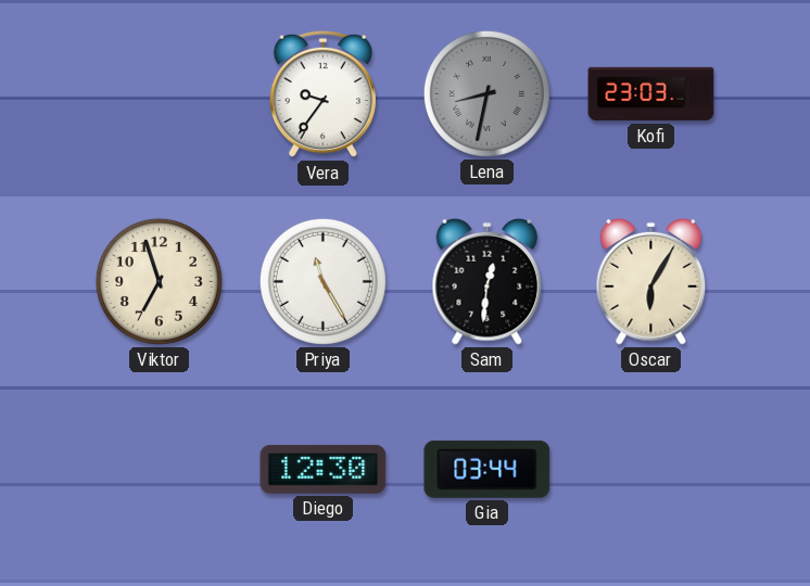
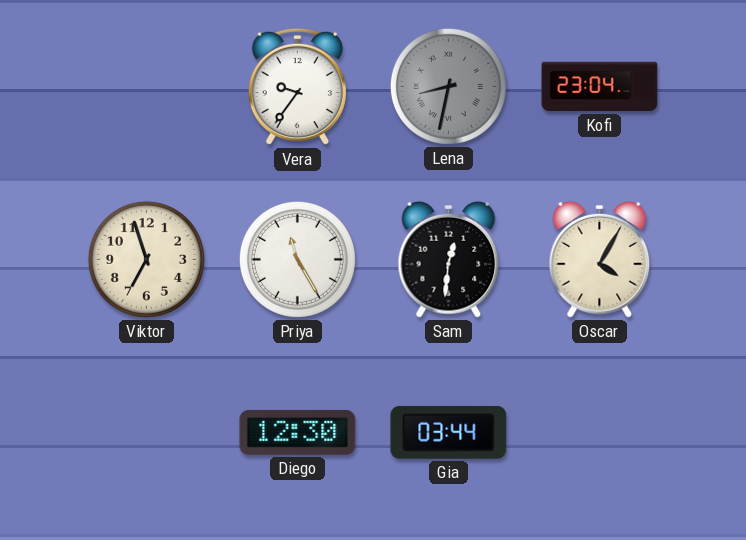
Kofi: 23:03 -> 23:04
Oscar: 6:05 -> 4:05
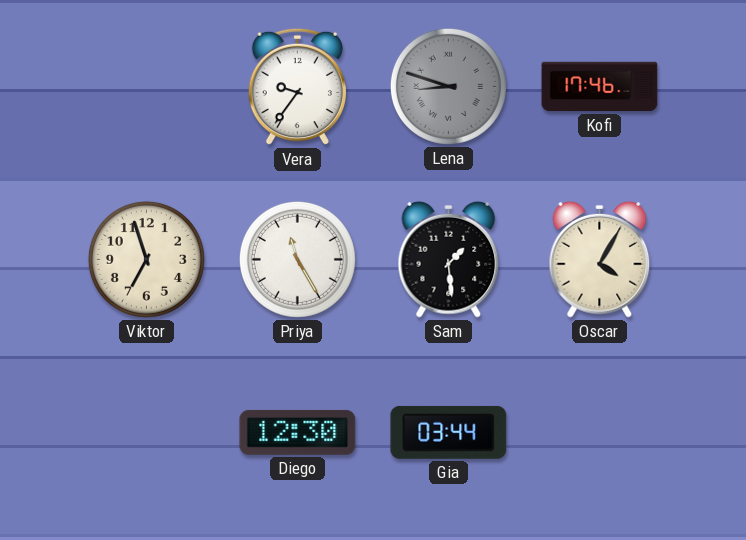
Lena: 8:32 -> 8:48
Kofi: 23:04 -> 17:46
Sam: 12:31 -> 1:29
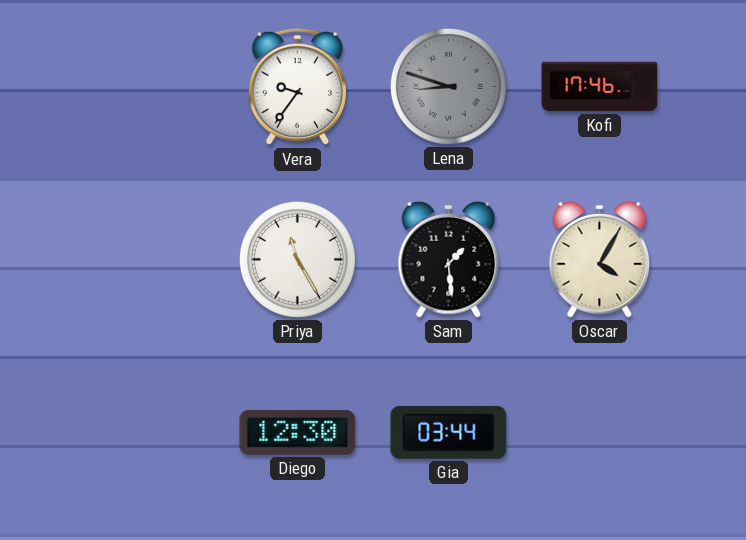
Viktor: 6:57 -> none
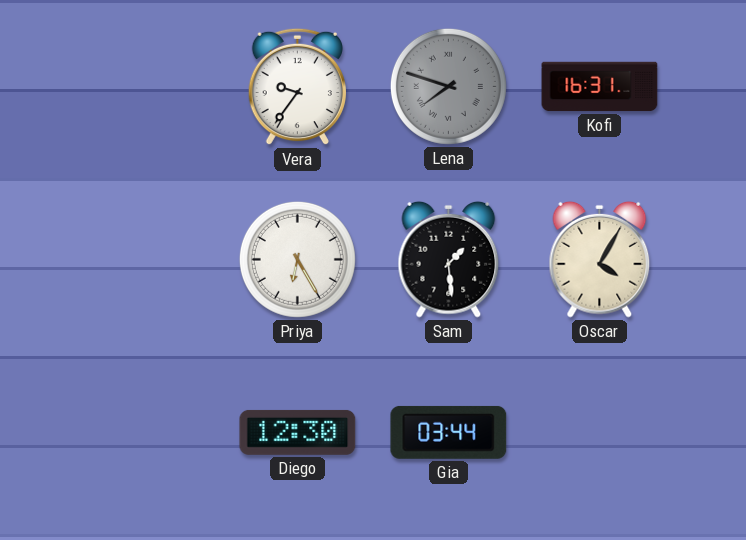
Lena: 8:48 -> 7:48
Kofi: 17:46 -> 16:31
Priya: 11:25 -> 6:25
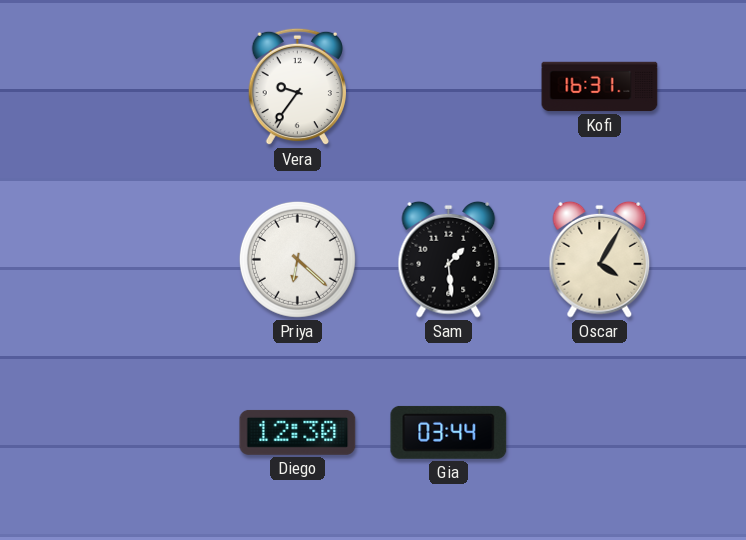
Lena: 7:48 -> none
Priya: 6:25 -> 6:22
